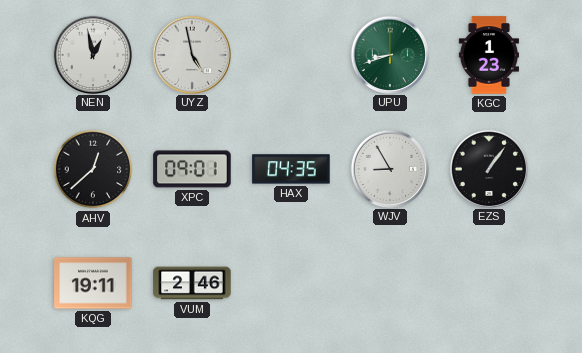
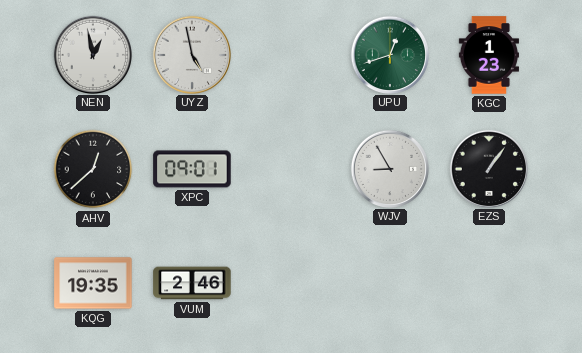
UPU: 8:42 -> 12:42
HAX: 04:35 -> none
KQG: 19:11 -> 19:35
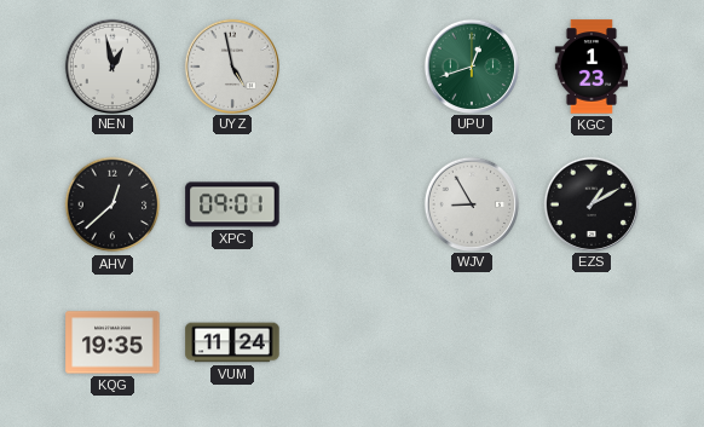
EZS: 1:06 -> 1:10
VUM: 2:46 -> 11:24
